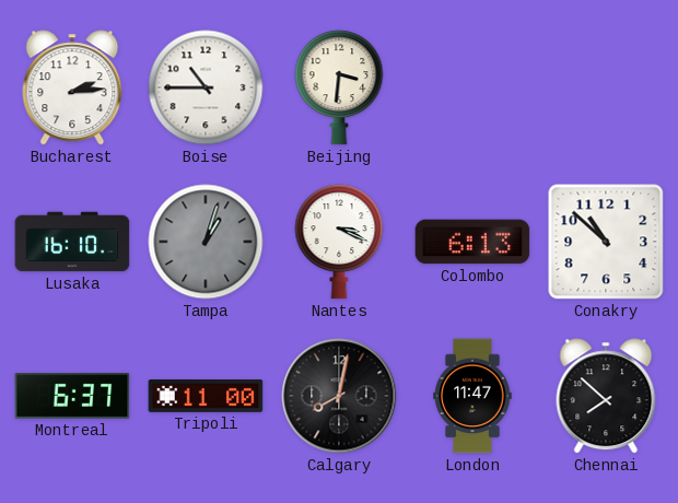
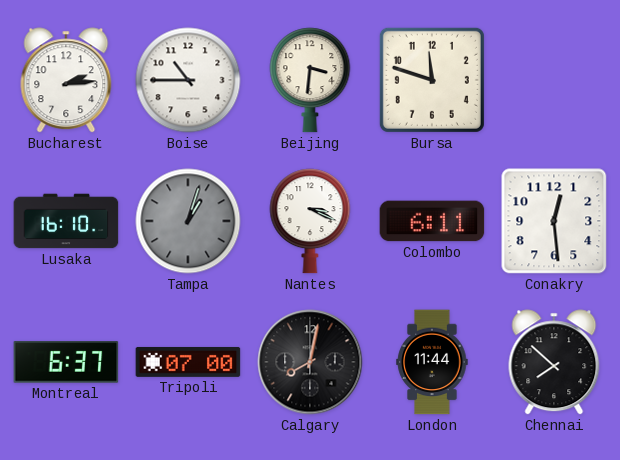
Bursa: none -> 11:48
Colombo: 6:13 -> 6:11
Conakry: 10:52 -> 12:29
Tripoli: 11:00 -> 07:00
London: 11:47 -> 11:44
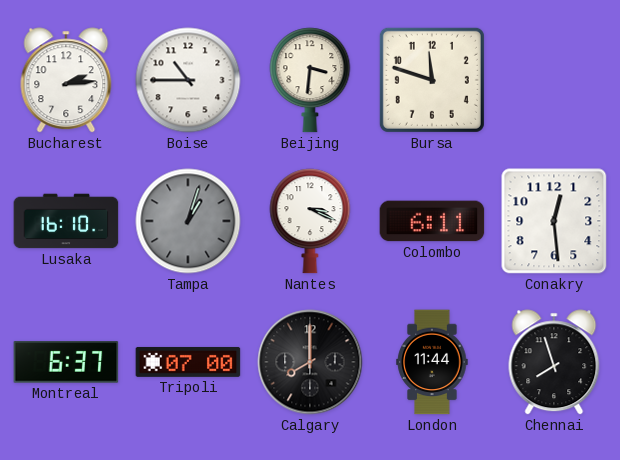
Calgary: 8:02 -> 8:00
Chennai: 7:52 -> 7:57
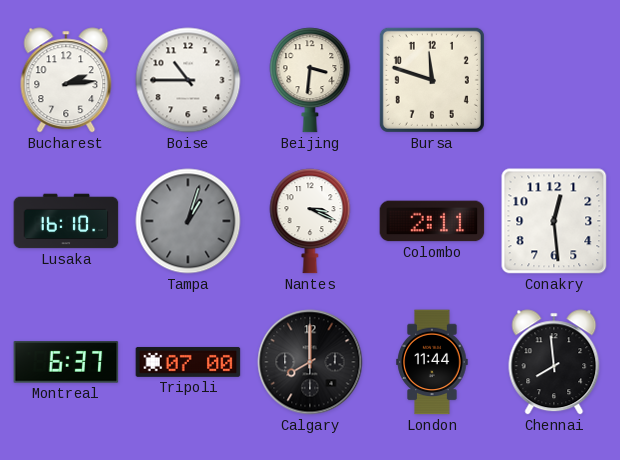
Colombo: 6:11 -> 2:11
Chennai: 7:57 -> 7:59
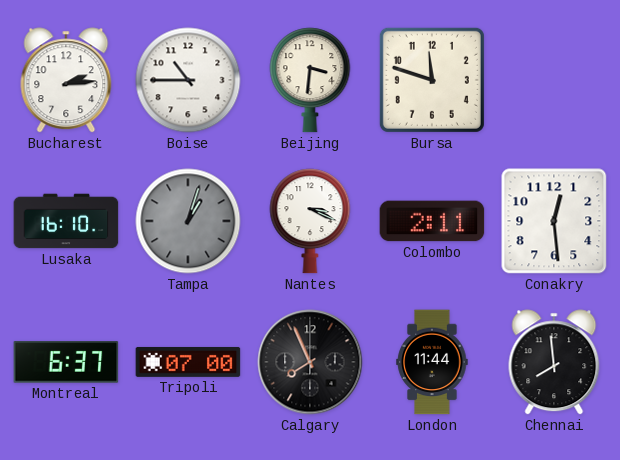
Calgary: 8:00 -> 7:56
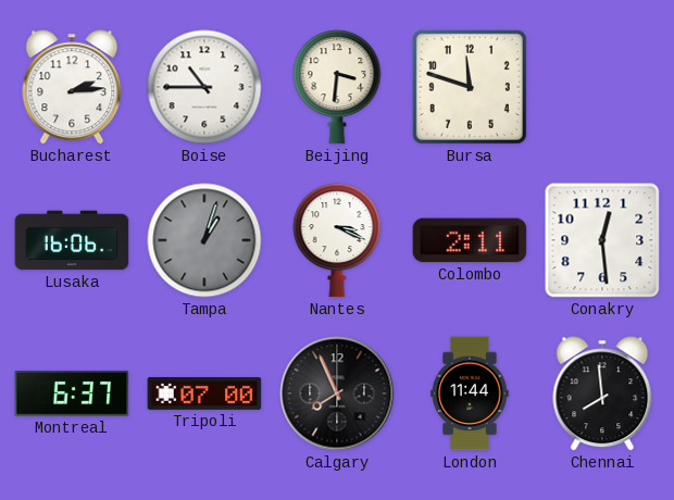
Lusaka: 16:10 -> 16:06
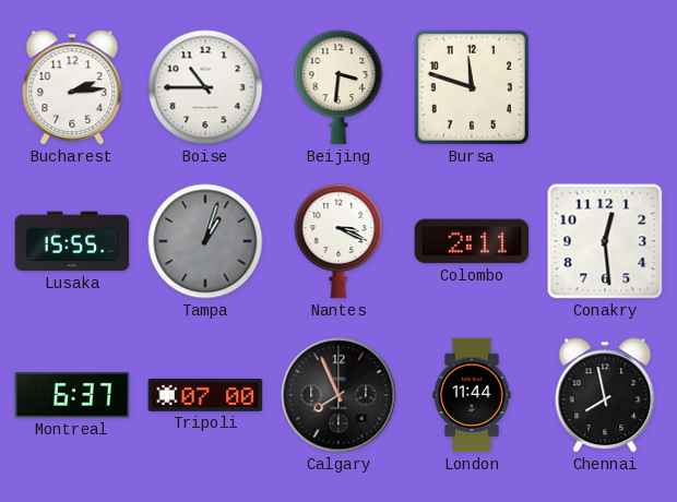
Lusaka: 16:06 -> 15:55
Chennai: 7:59 -> 7:58
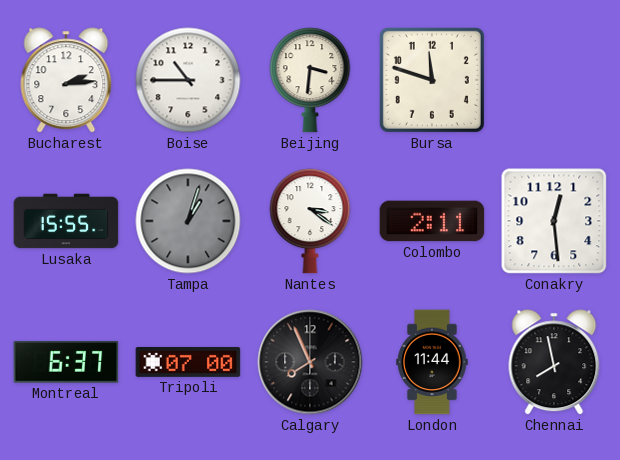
Nantes: 3:19 -> 3:21
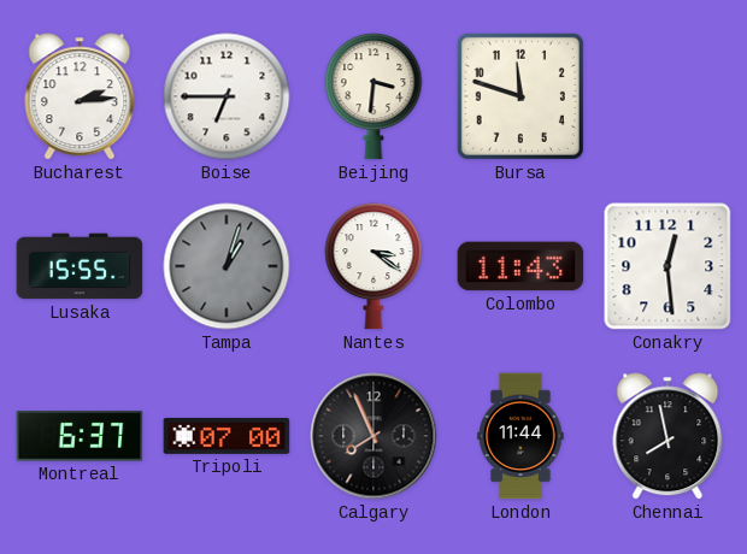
Boise: 10:45 -> 6:45
Colombo: 2:11 -> 11:43
